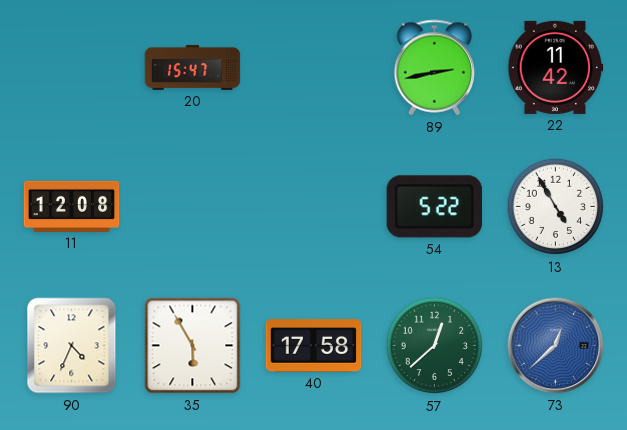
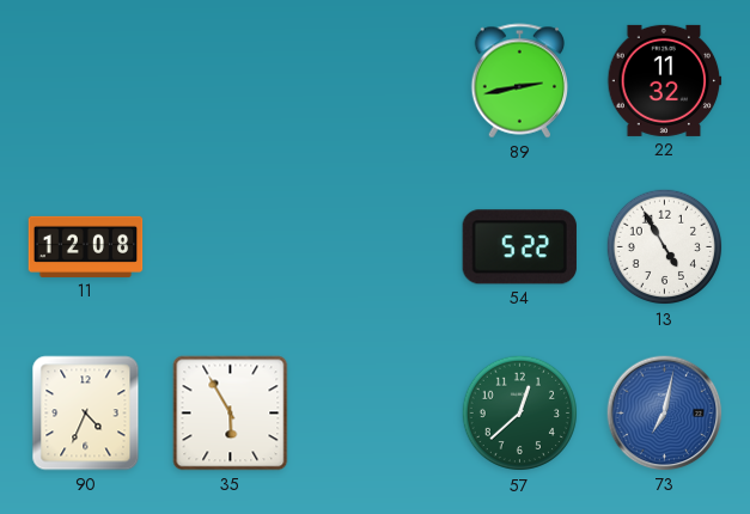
20: 15:47 -> none
22: 11:42 -> 11:32
40: 17:58 -> none
73: 12:38 -> 7:02
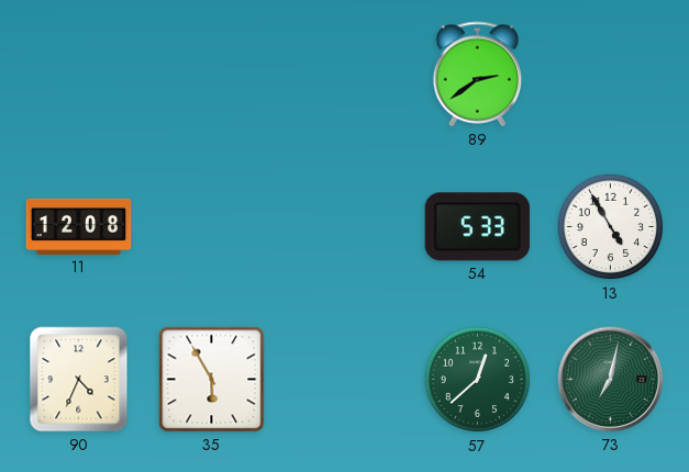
89: 2:43 -> 2:39
22: 11:32 -> none
54: 5:22 -> 5:33
73 dial: blue -> green
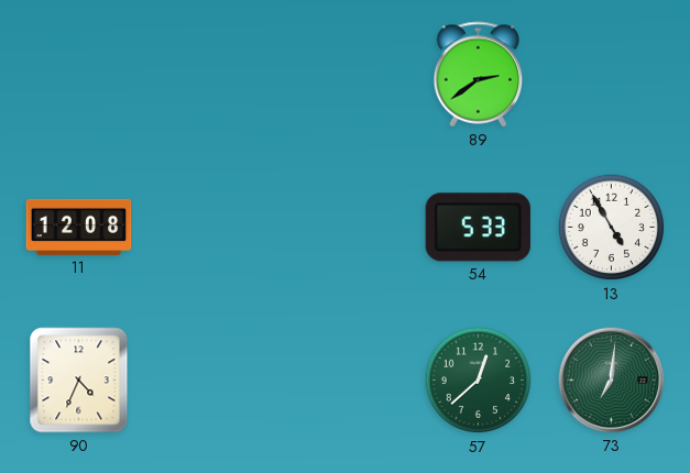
35: 5:55 -> none
73: 7:02 -> 7:01
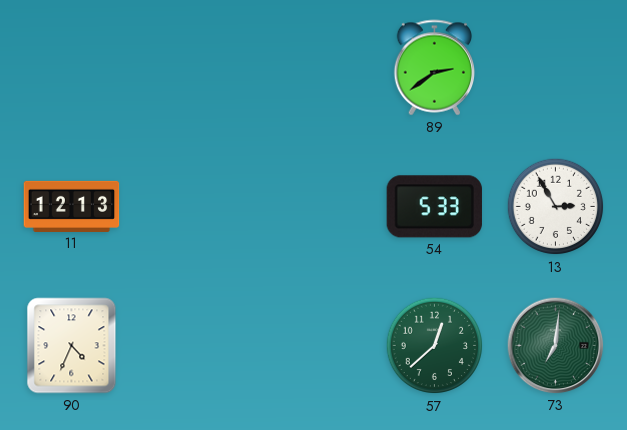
11: 12:08 -> 12:13
13: 4:55 -> 2:55
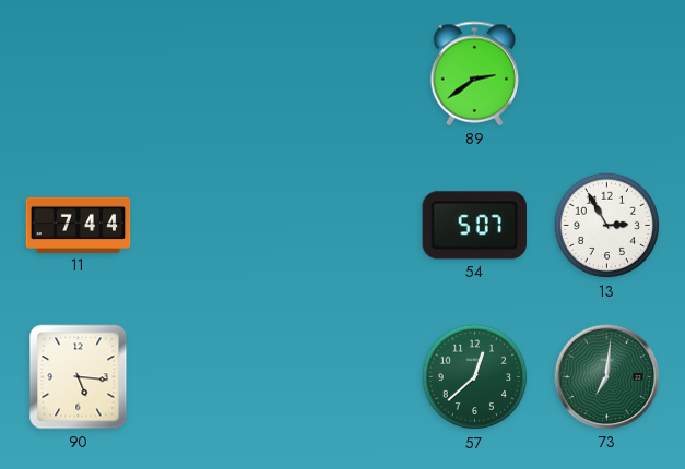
11: 12:13 -> 7:44
54: 5:33 -> 5:07
90: 4:34 -> 5:16
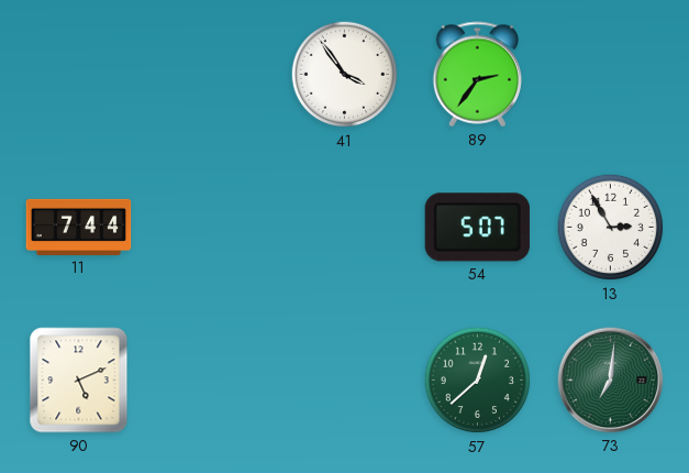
41: none -> 3:54
89: 2:39 -> 2:36
90: 5:16 -> 5:11
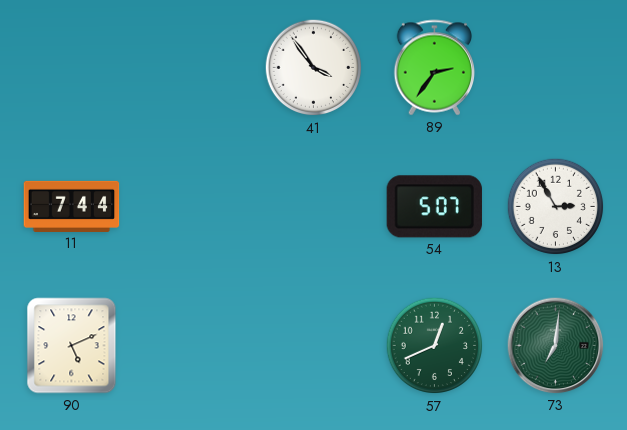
57: 12:38 -> 12:41
